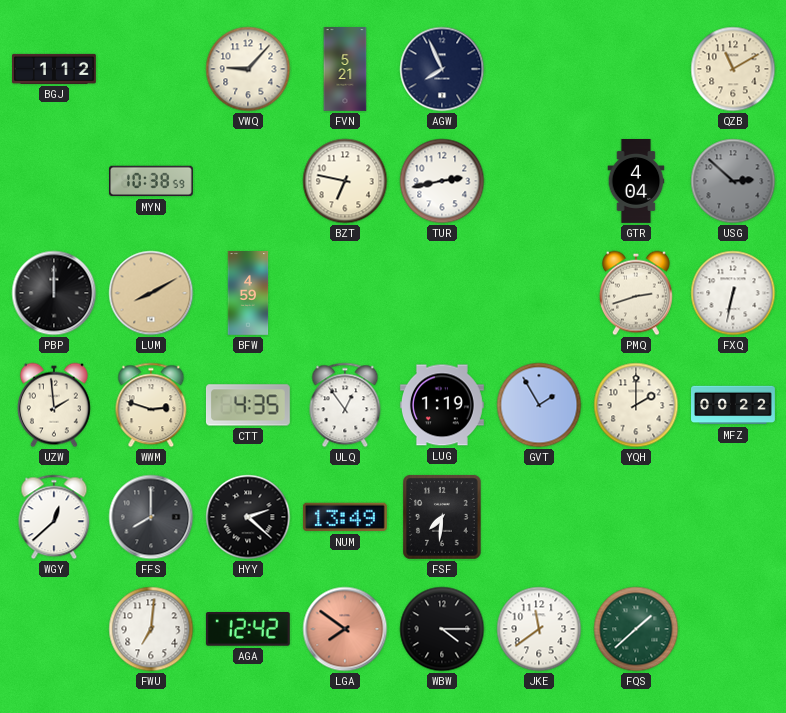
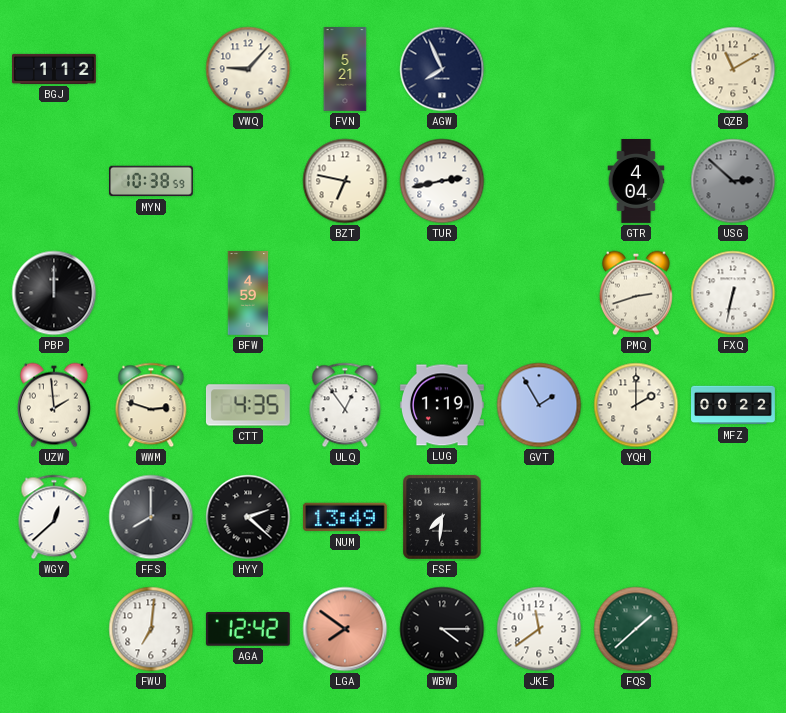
LUM: 8:10 -> none
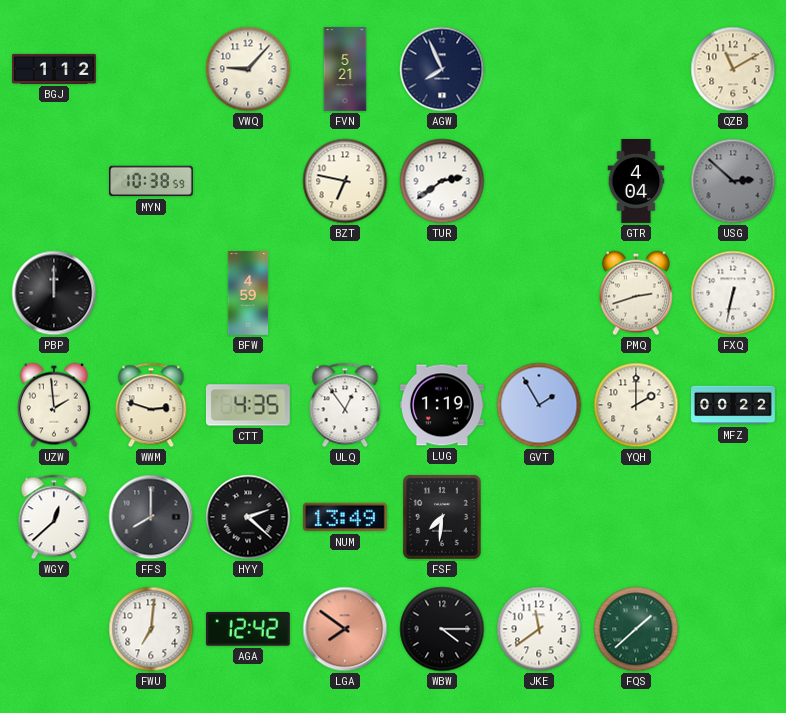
TUR: 2:43 -> 2:39
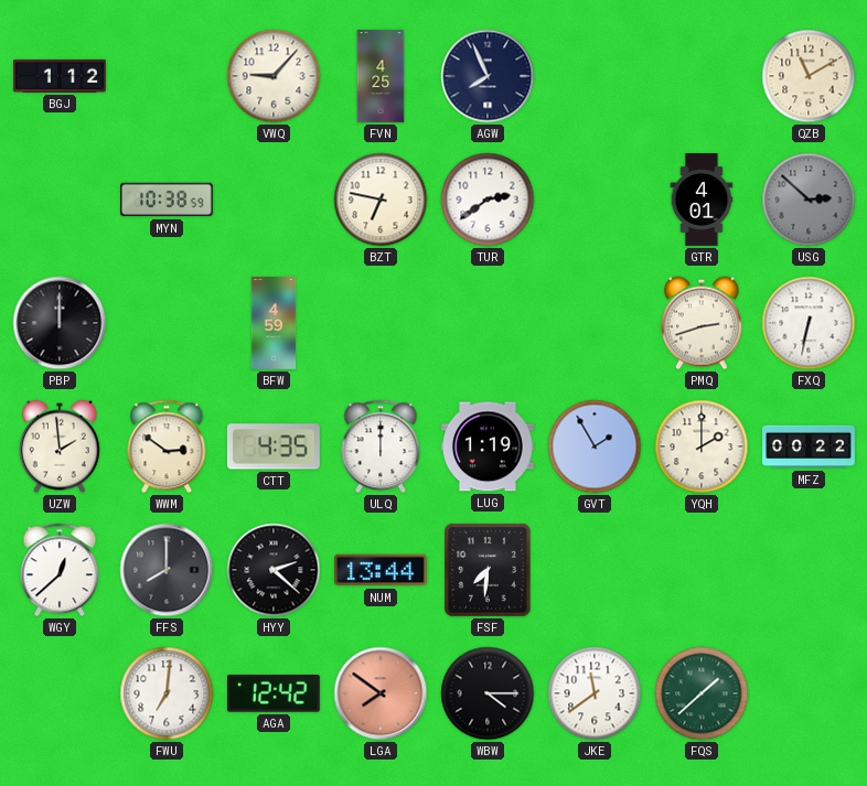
FVN: 5:21 -> 4:25
GTR: 4:04 -> 4:01
WWM: 2:48 -> 2:51
ULQ: 12:54 -> 12:00
NUM: 13:49 -> 13:44
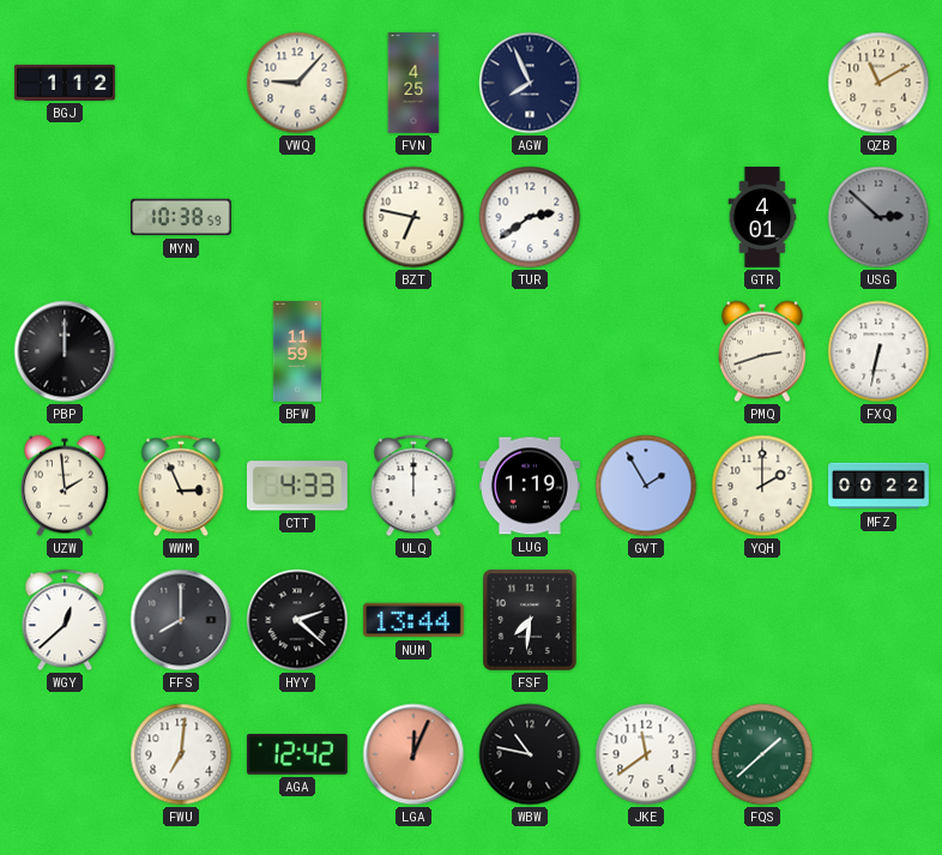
BFW: 4:59 -> 11:59
WWM: 2:51 -> 2:56
CTT: 4:35 -> 4:33
LGA: 7:51 -> 12:04
WBW: 4:15 -> 10:47
